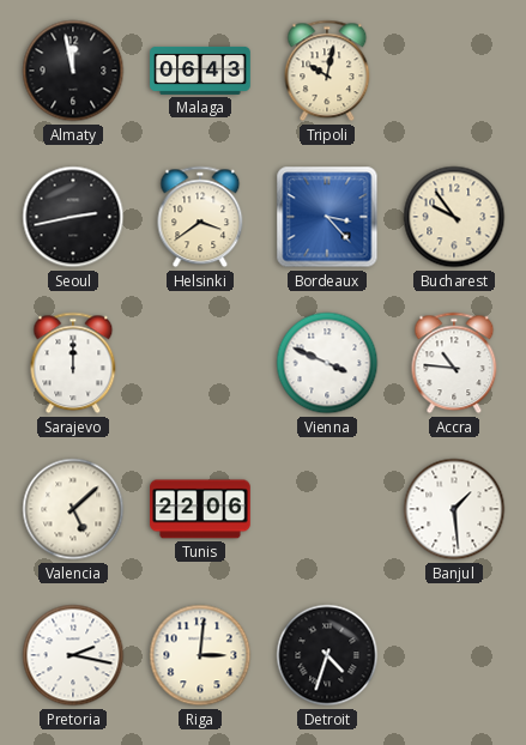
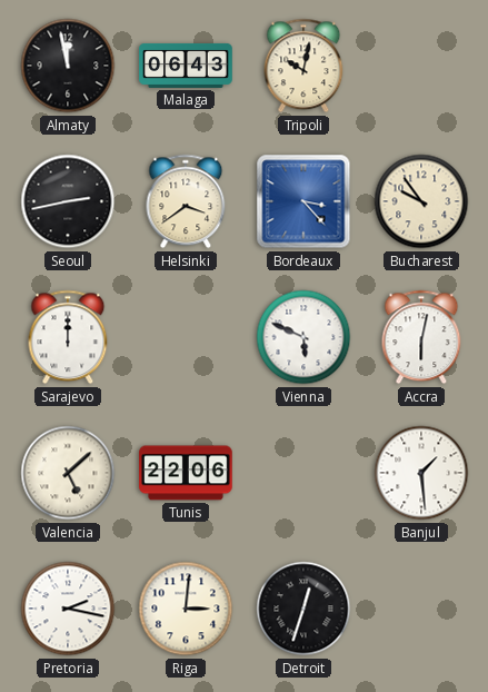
Vienna: 3:49 -> 5:49
Accra: 10:46 -> 6:02
Detroit: 4:33 -> 12:33
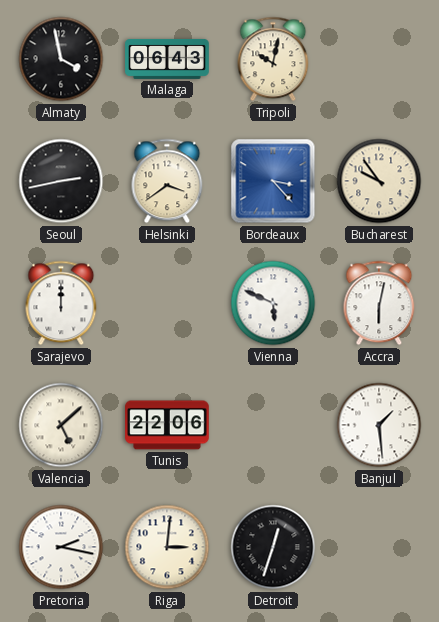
Almaty: 11:58 -> 3:58
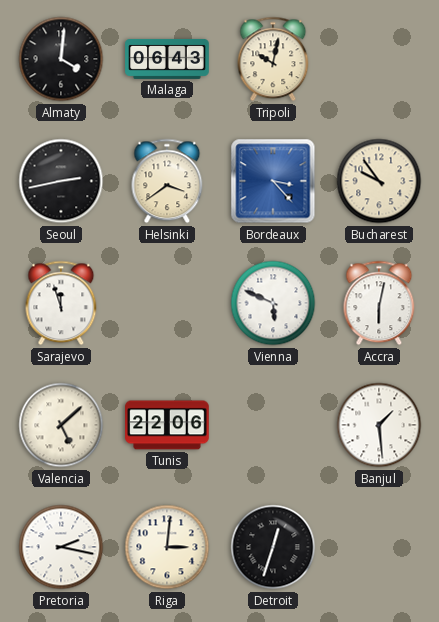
Almaty: 3:58 -> 4:01
Sarajevo: 12:00 -> 11:57
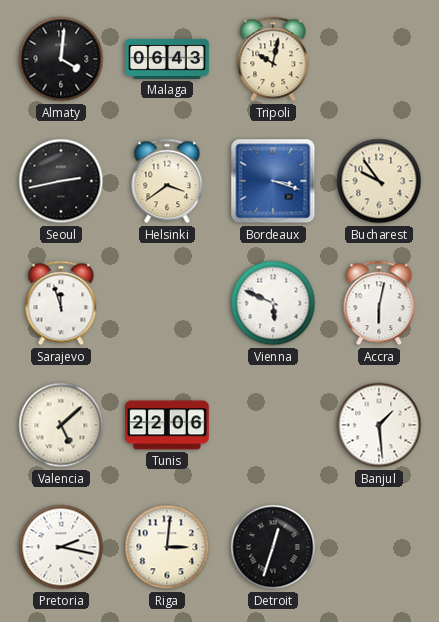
Bordeaux: 3:23 -> 3:18
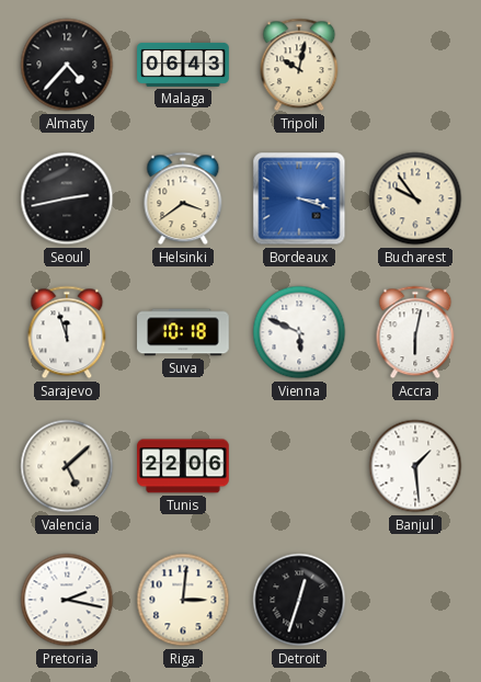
Almaty: 4:01 -> 4:37
Suva: none -> 10:18
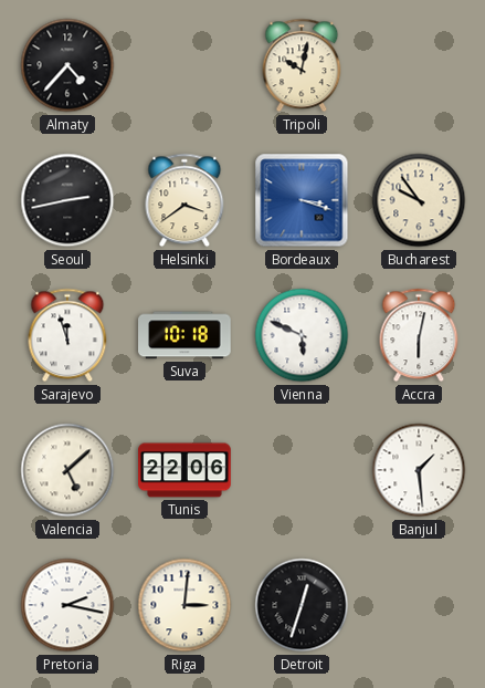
Malaga: 06:43 -> none
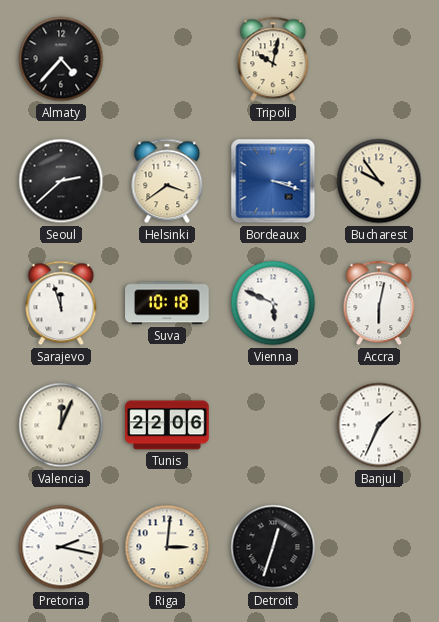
Seoul: 2:43 -> 2:38
Valencia: 5:08 -> 12:04
Banjul: 1:29 -> 1:34
